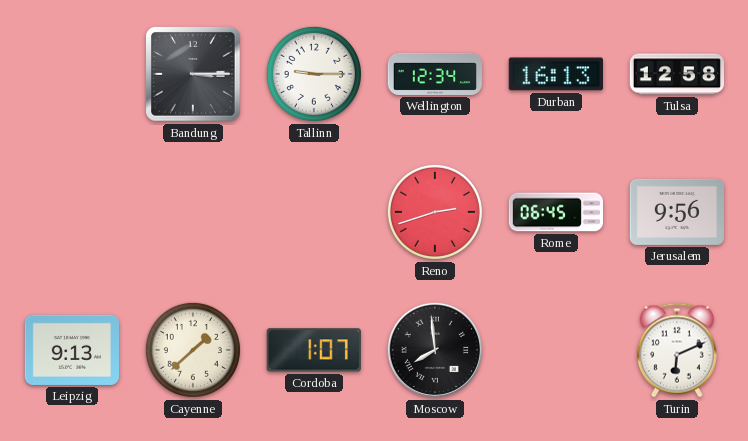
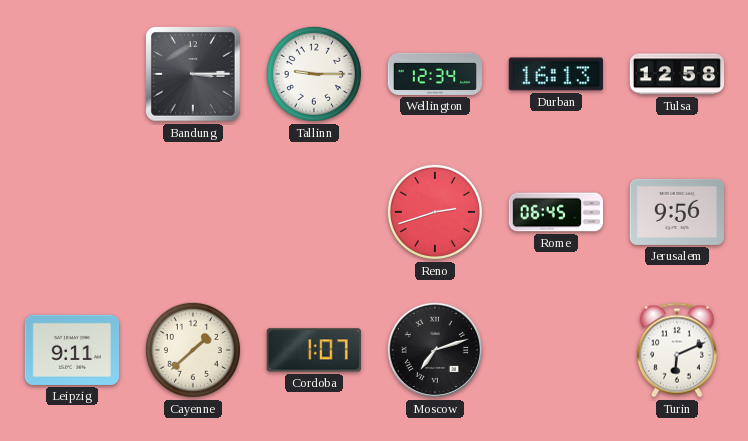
Leipzig: 9:13 -> 9:11
Moscow: 7:59 -> 7:12
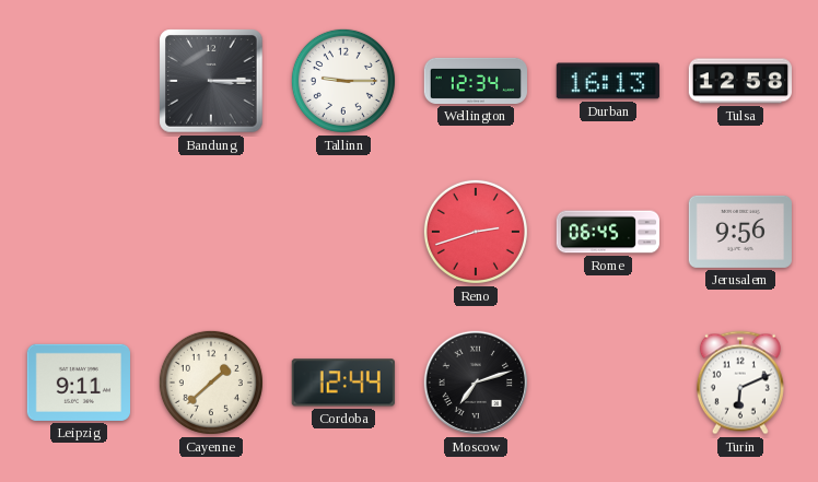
Cordoba: 1:07 -> 12:44
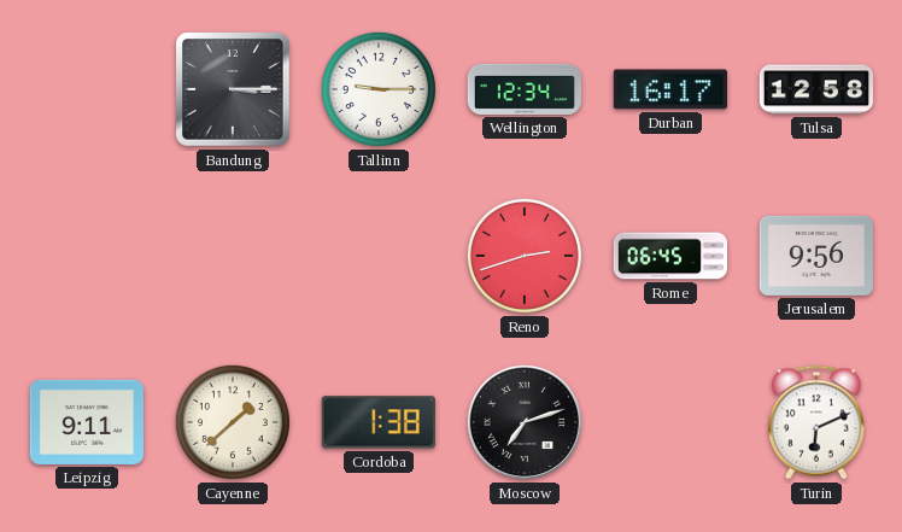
Durban: 16:13 -> 16:17
Cordoba: 12:44 -> 1:38
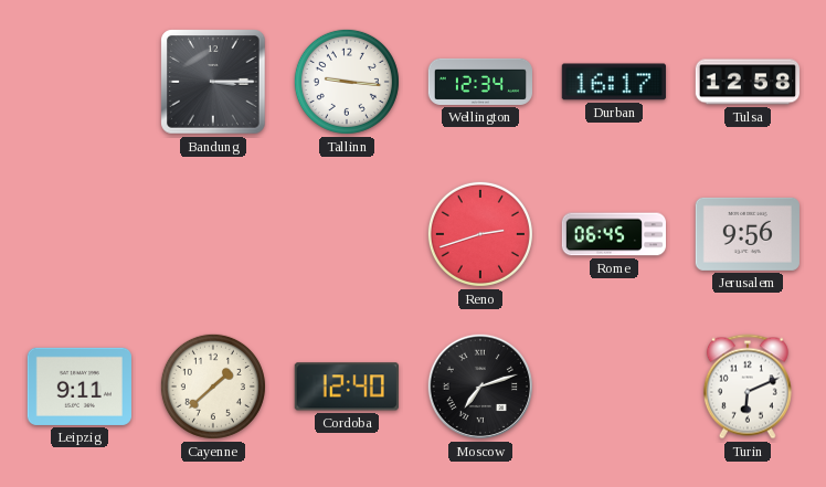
Tallinn: 9:15 -> 9:16
Cordoba: 1:38 -> 12:40
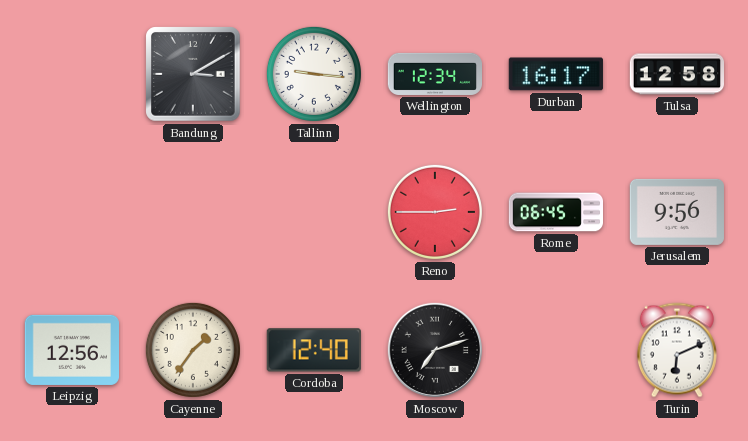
Bandung: 3:15 -> 3:10
Reno: 2:42 -> 2:45
Leipzig: 9:11 -> 12:56
Cayenne: 1:38 -> 1:36
